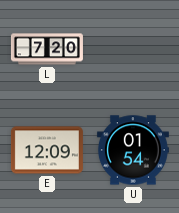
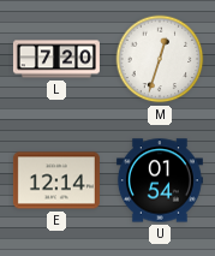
M: none -> 12:33
E: 12:09 -> 12:14
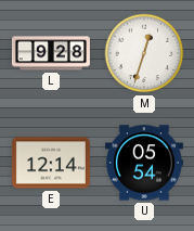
L: 7:20 -> 9:28
U: 01:54 -> 05:54
